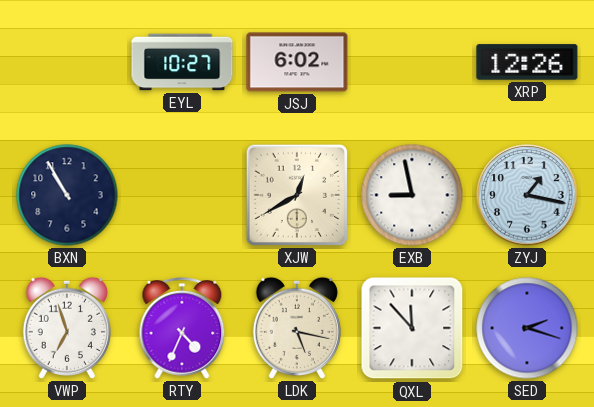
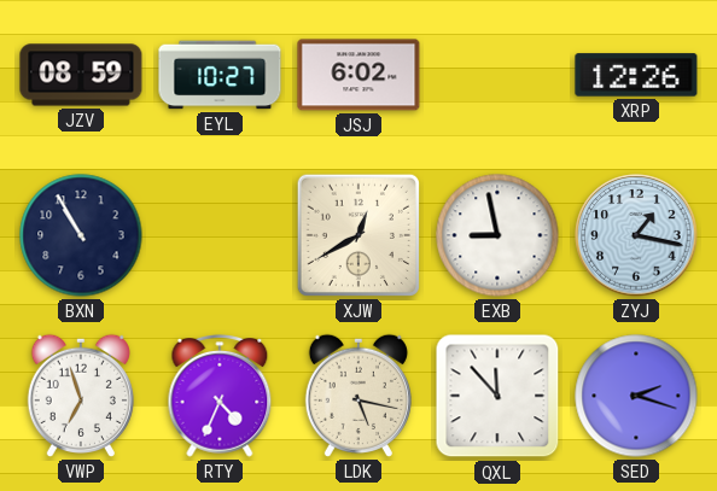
JZV: none -> 08:59
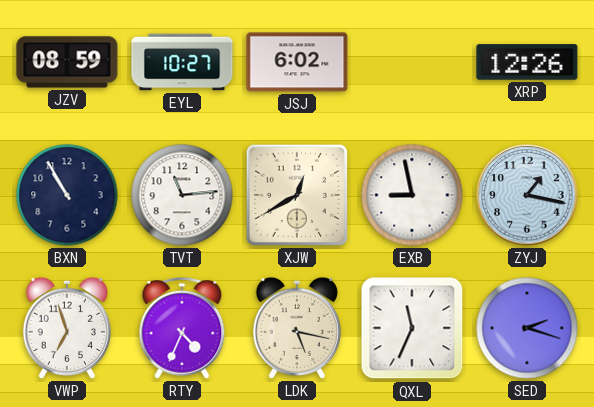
TVT: none -> 11:14
QXL: 11:53 -> 11:34
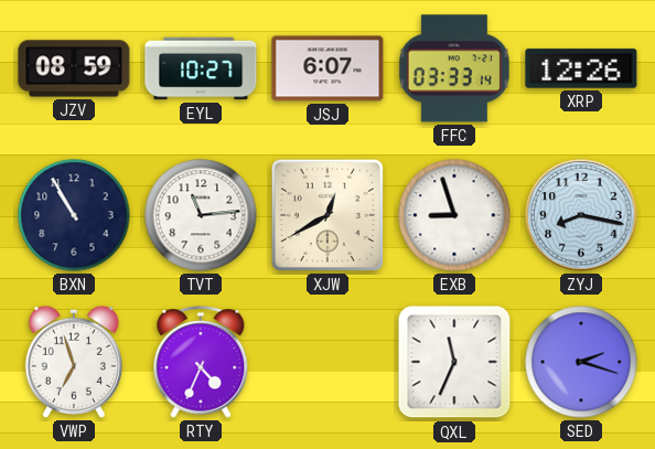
JSJ: 6:02 -> 6:07
FFC: none -> 03:33
EXB: 8:58 -> 8:57
ZYJ: 1:17 -> 8:17
LDK: 5:17 -> none
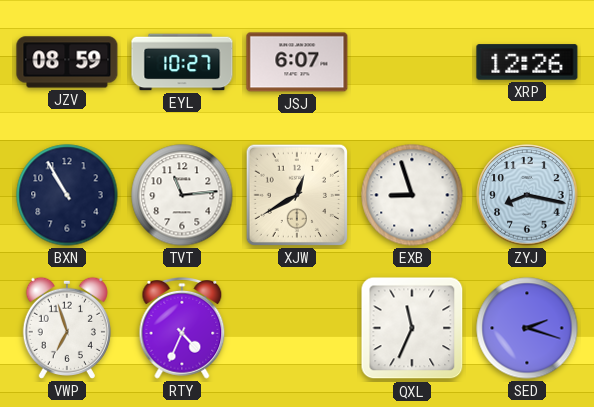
FFC: 03:33 -> none
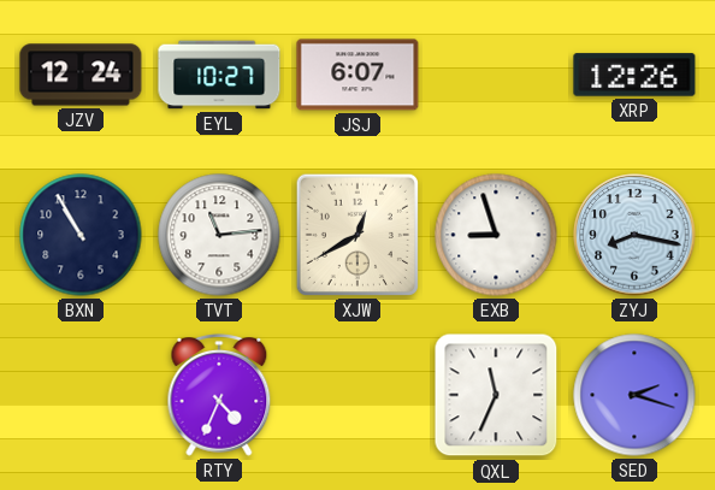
JZV: 08:59 -> 12:24
VWP: 6:57 -> none
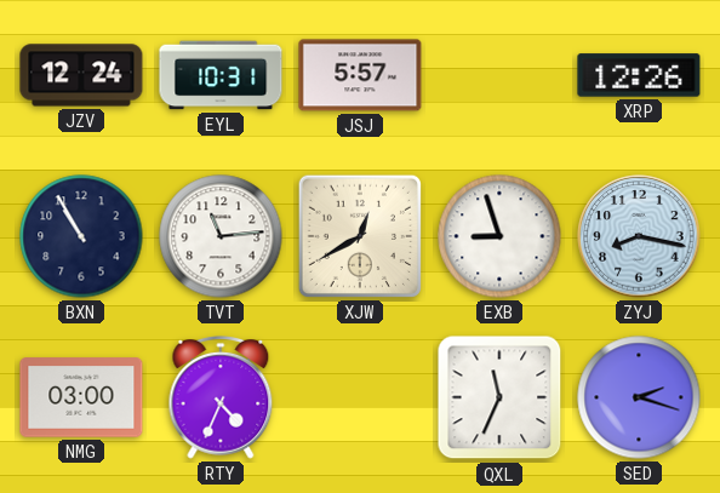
EYL: 10:27 -> 10:31
JSJ: 6:07 -> 5:57
NMG: none -> 03:00
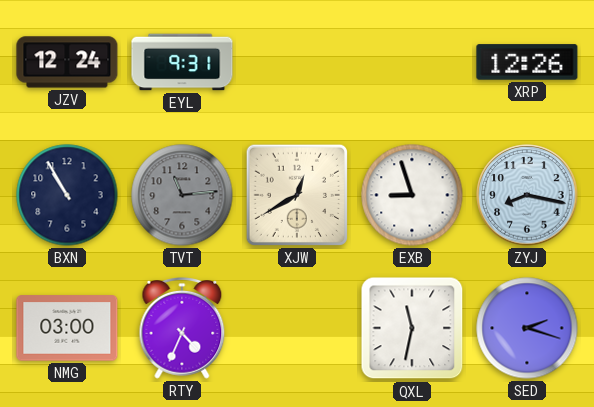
EYL: 10:31 -> 9:31
JSJ: 5:57 -> none
TVT dial: white -> grey
QXL: 11:34 -> 11:32
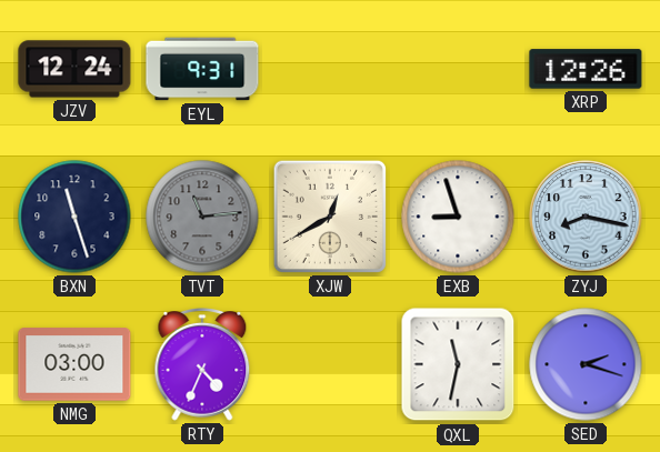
BXN: 10:55 -> 11:27
